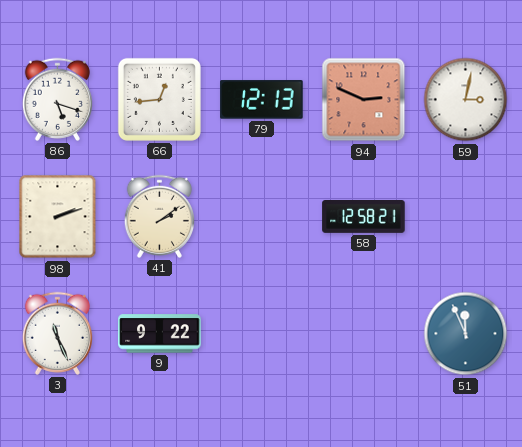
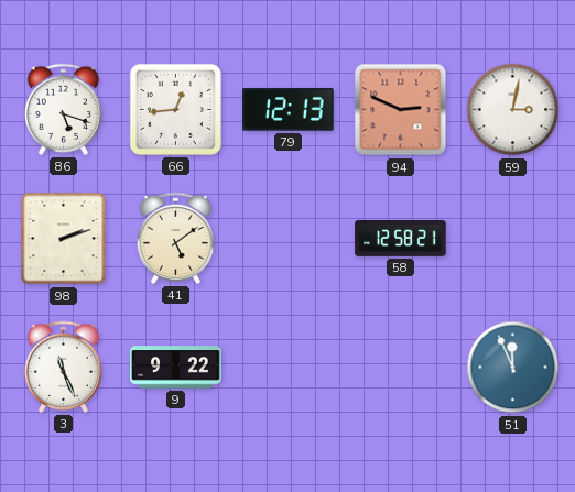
41: 2:09 -> 5:09
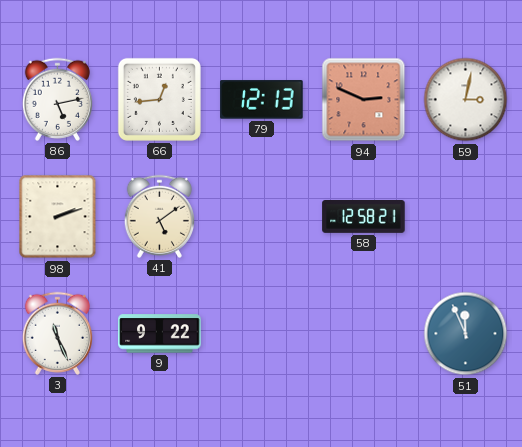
86: 5:18 -> 5:13
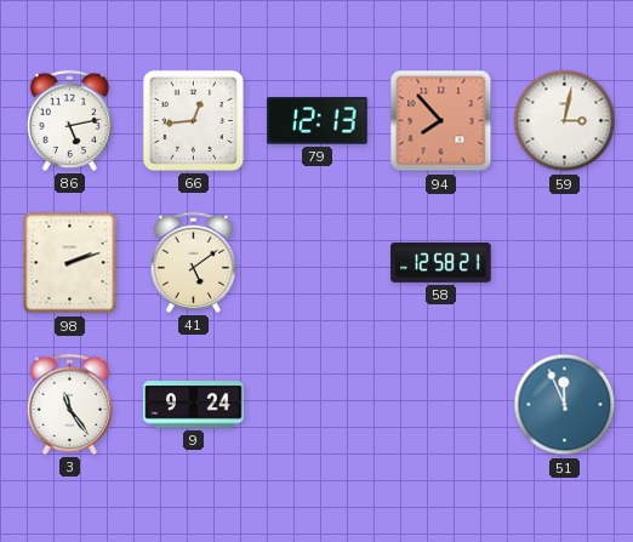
94: 2:49 -> 7:53
3: 11:26 -> 11:24
9: 9:22 -> 9:24
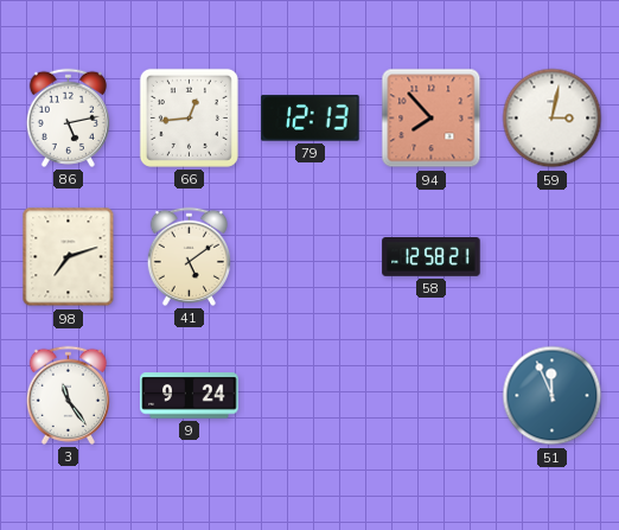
98: 2:12 -> 7:12
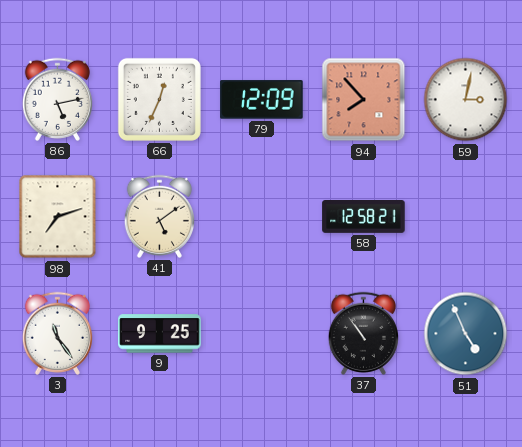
66: 12:44 -> 12:34
79: 12:13 -> 12:09
9: 9:24 -> 9:25
37: none -> 10:54
51: 11:56 -> 4:56
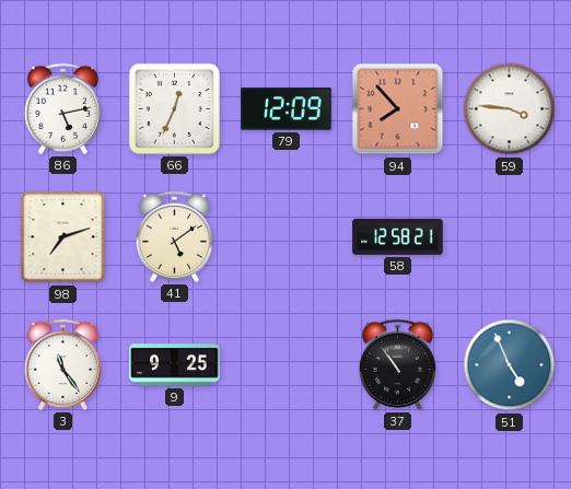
59: 3:02 -> 3:46
